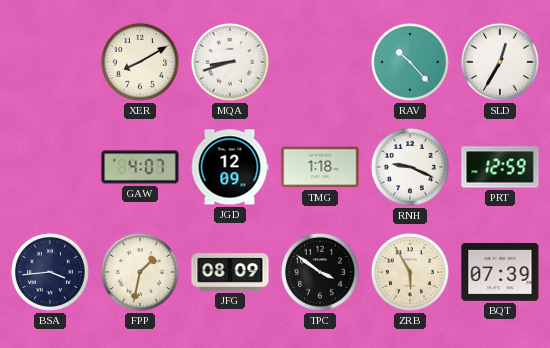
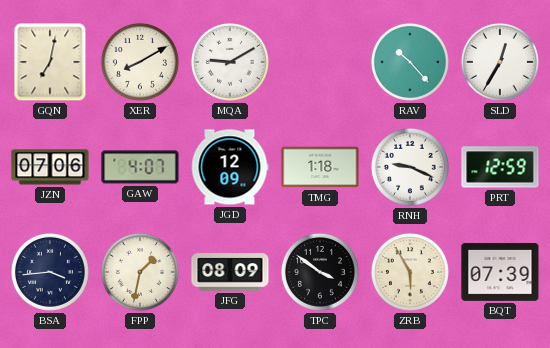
GQN: none -> 7:02
MQA: 8:42 -> 9:10
JZN: none -> 07:06
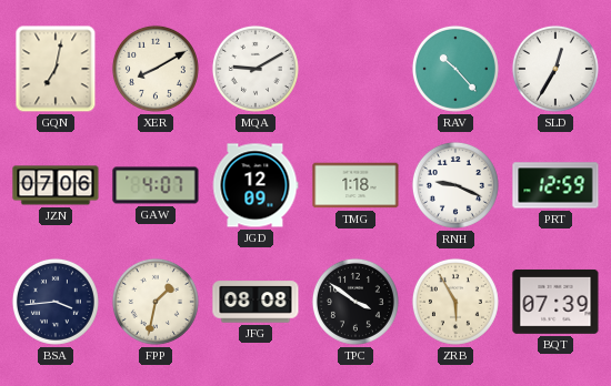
JFG: 08:09 -> 08:08
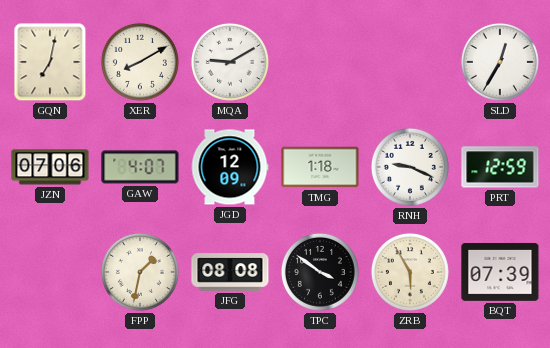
RAV: 10:23 -> none
BSA: 3:44 -> none
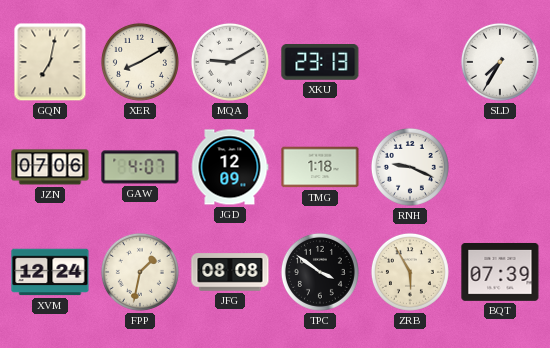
XKU: none -> 23:13
SLD: 12:35 -> 7:35
PRT: 12:59 -> none
XVM: none -> 12:24
